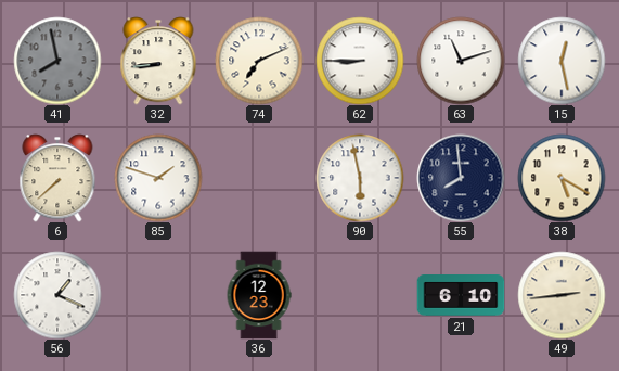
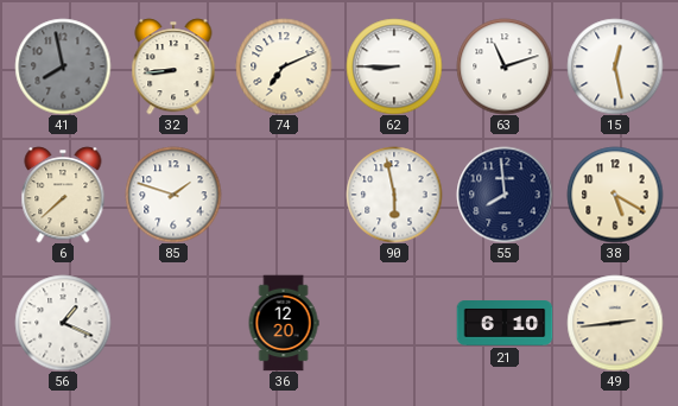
36: 12:23 -> 12:20
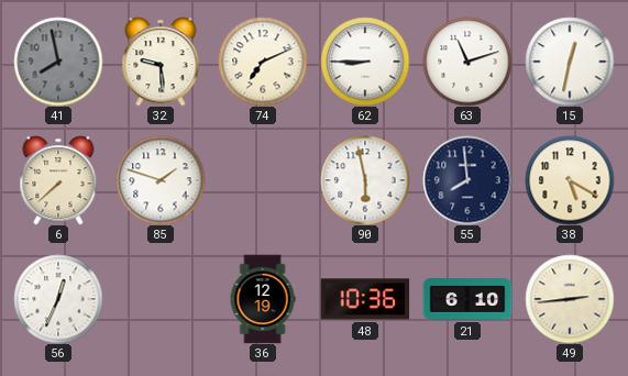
32: 8:44 -> 9:29
15: 12:28 -> 12:32
56: 1:19 -> 12:34
36: 12:20 -> 12:19
48: none -> 10:36
